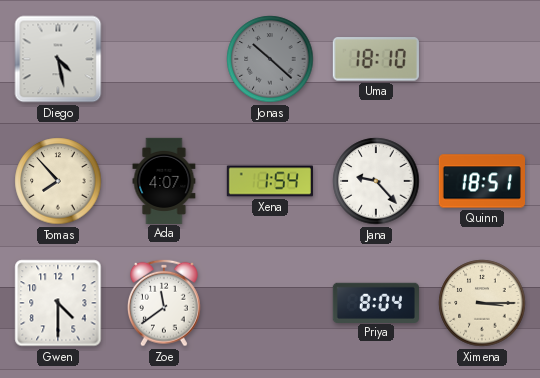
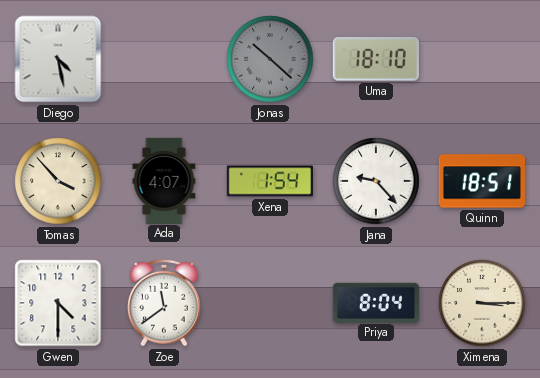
Tomas: 7:53 -> 3:53
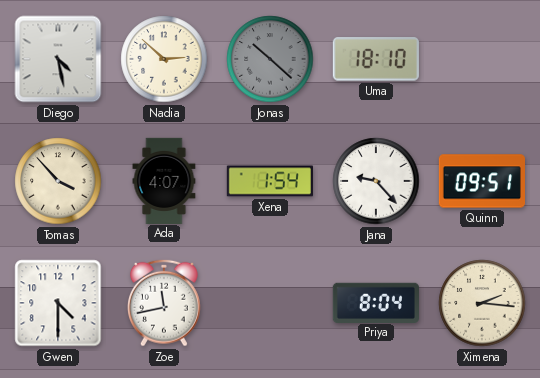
Nadia: none -> 2:52
Quinn: 18:51 -> 09:51
Zoe: 11:39 -> 11:43
Ximena: 3:15 -> 2:16
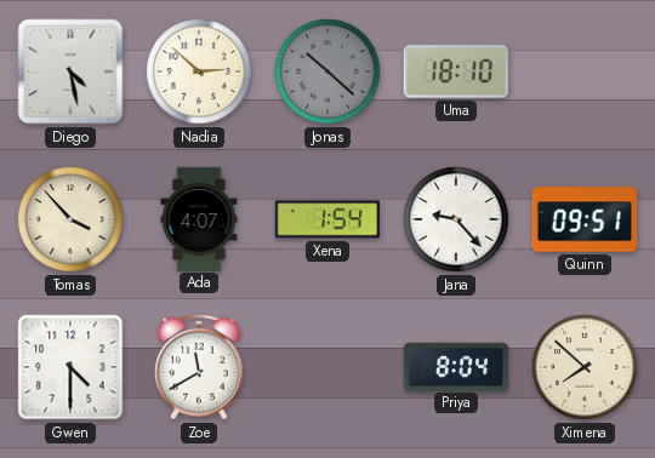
Zoe: 11:43 -> 11:40
Ximena: 2:16 -> 7:52
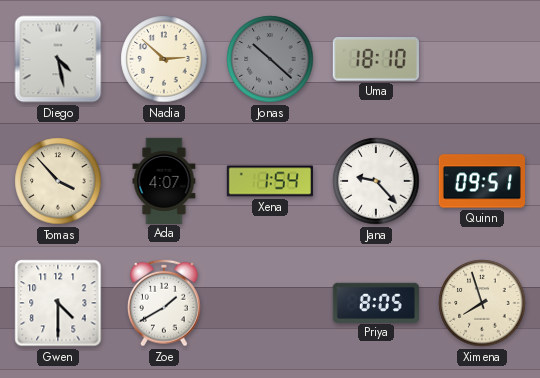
Zoe: 11:40 -> 1:40
Priya: 8:04 -> 8:05
Ximena: 7:52 -> 7:57
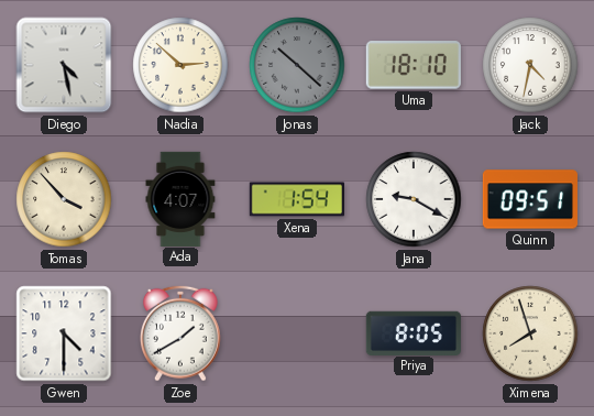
Jack: none -> 4:32
Jana: 9:23 -> 9:20
